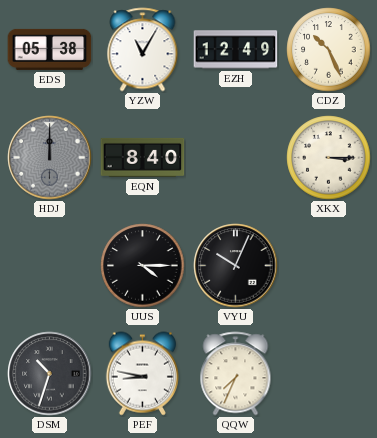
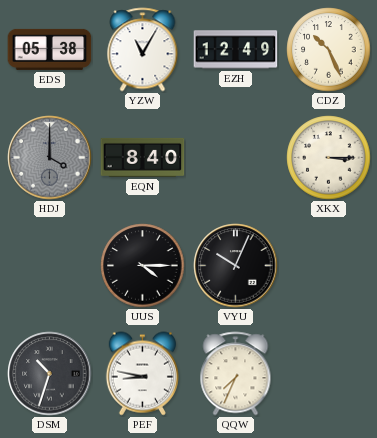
HDJ: 12:00 -> 4:00
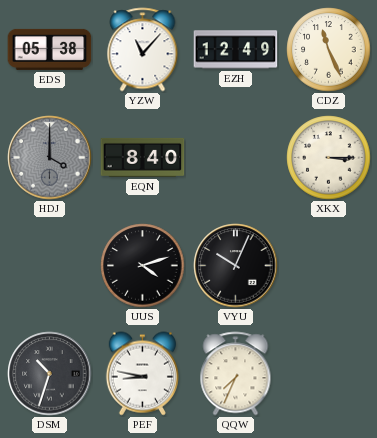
YZW: 11:05 -> 11:07
CDZ: 10:26 -> 11:26
UUS: 4:15 -> 4:12
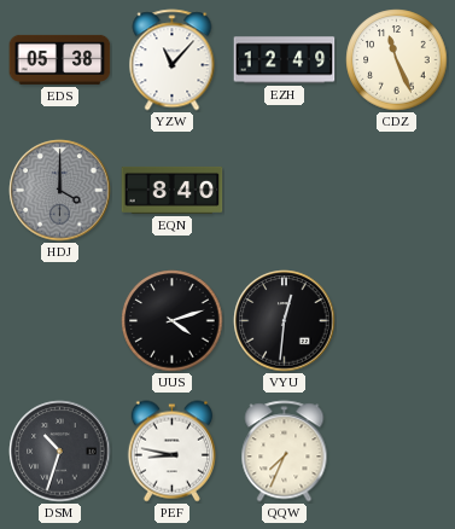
XKX: 3:15 -> none
VYU: 10:04 -> 12:31
